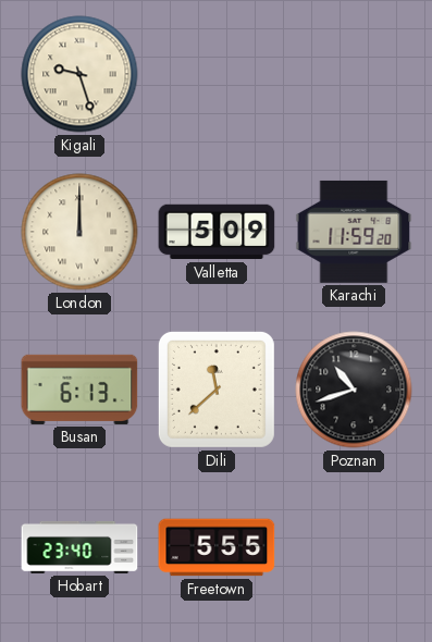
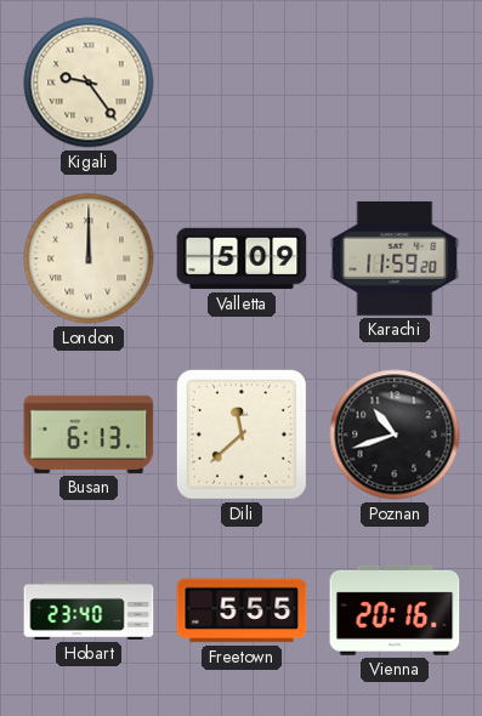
Kigali: 9:27 -> 9:24
Vienna: none -> 20:16
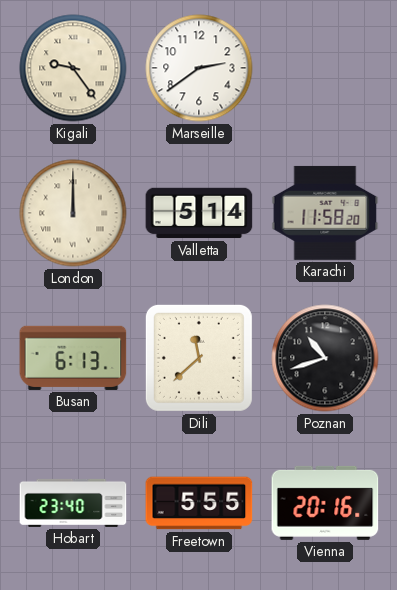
Marseille: none -> 2:39
Valletta: 5:09 -> 5:14
Karachi: 11:59 -> 11:58
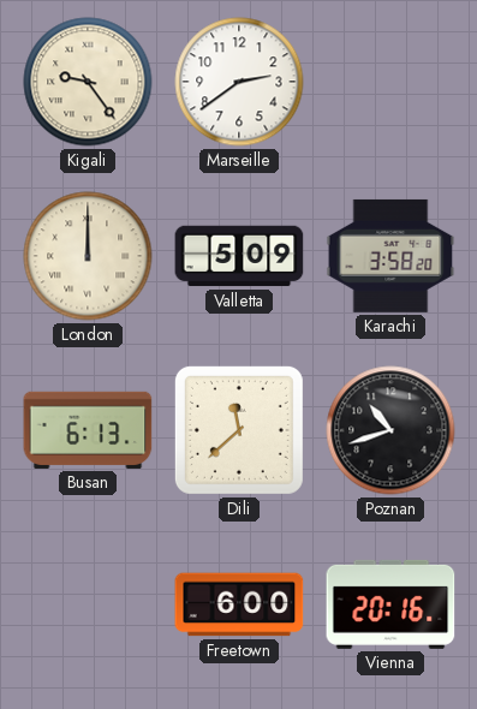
Valletta: 5:14 -> 5:09
Karachi: 11:58 -> 3:58
Hobart: 23:40 -> none
Freetown: 5:55 -> 6:00
